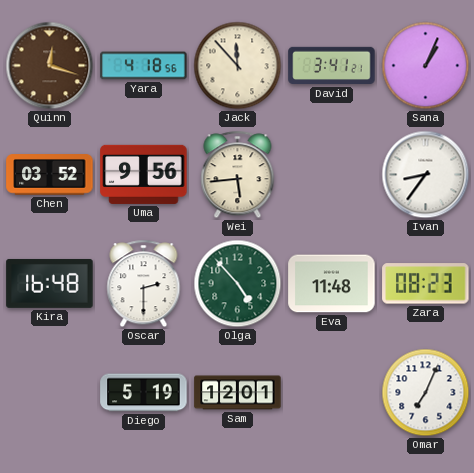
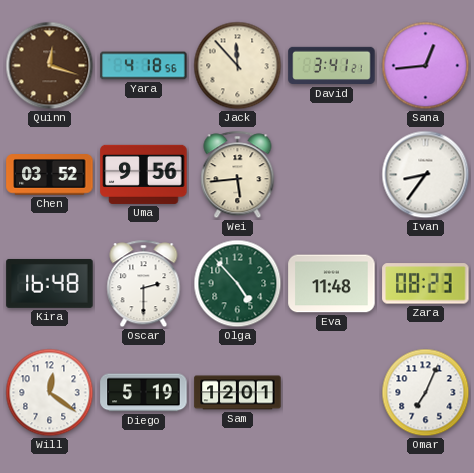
Sana: 1:04 -> 12:44
Will: none -> 12:21
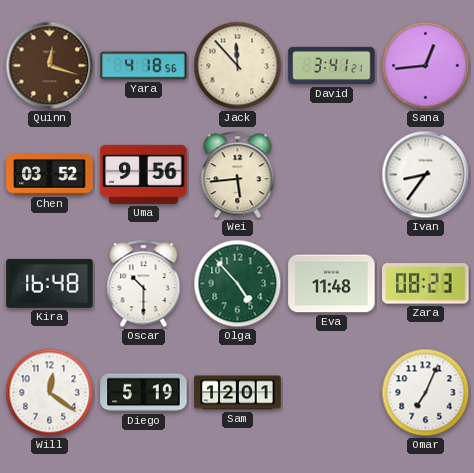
Oscar: 2:30 -> 10:30
